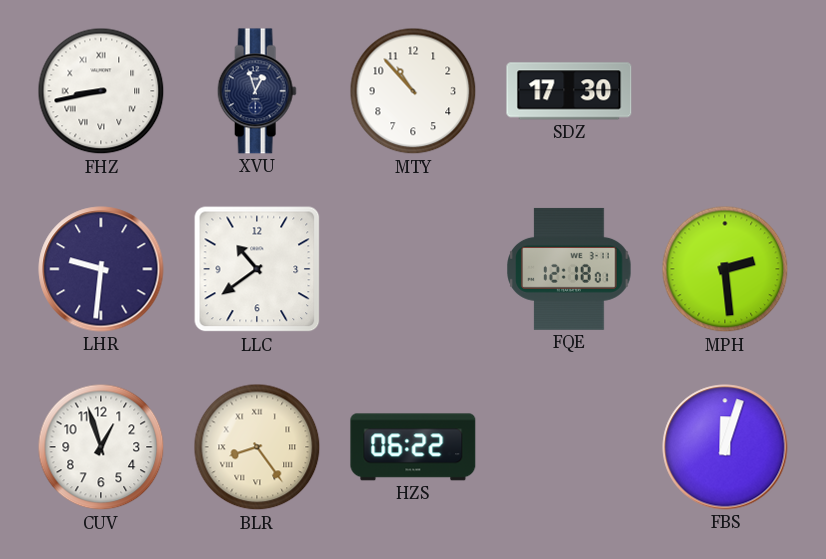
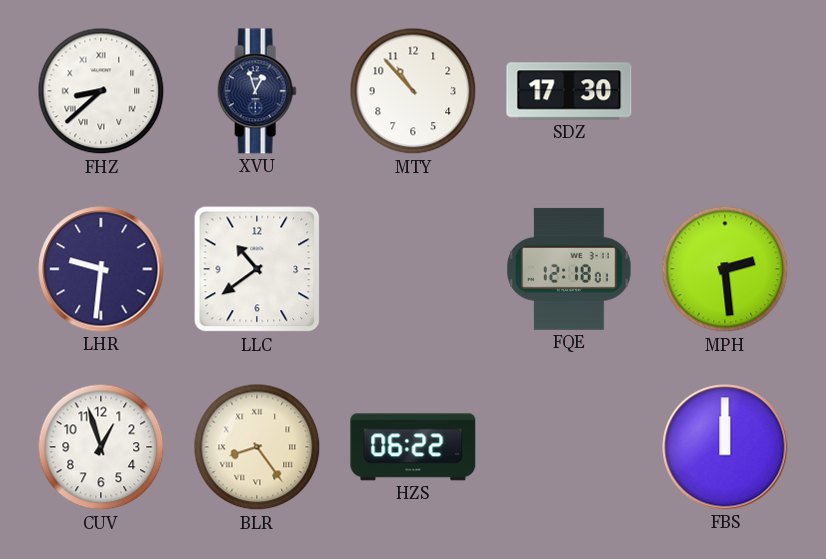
FHZ: 8:43 -> 8:38
FBS: 12:03 -> 12:00
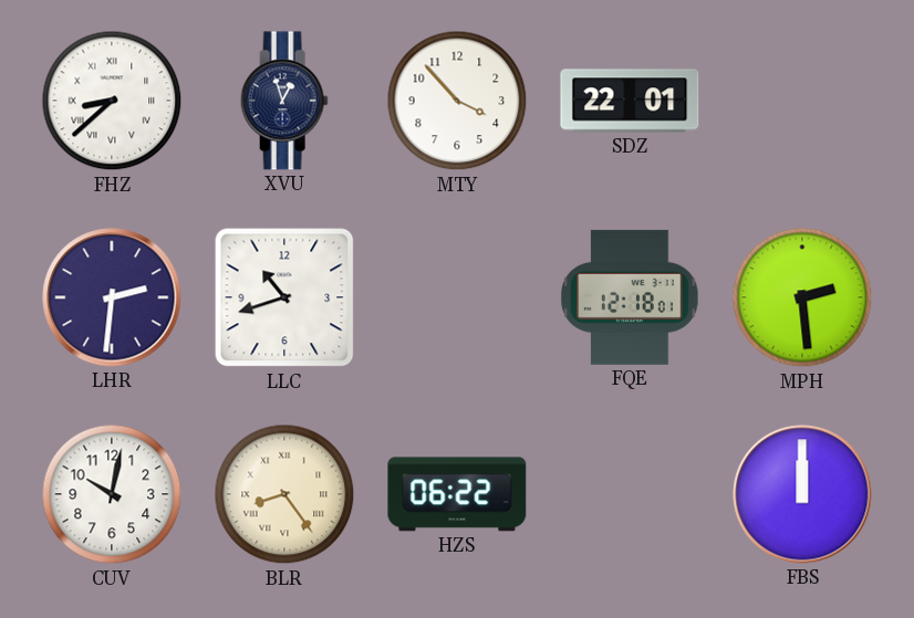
MTY: 10:53 -> 3:53
SDZ: 17:30 -> 22:01
LHR: 9:31 -> 2:31
LLC: 10:39 -> 10:42
CUV: 12:57 -> 10:02
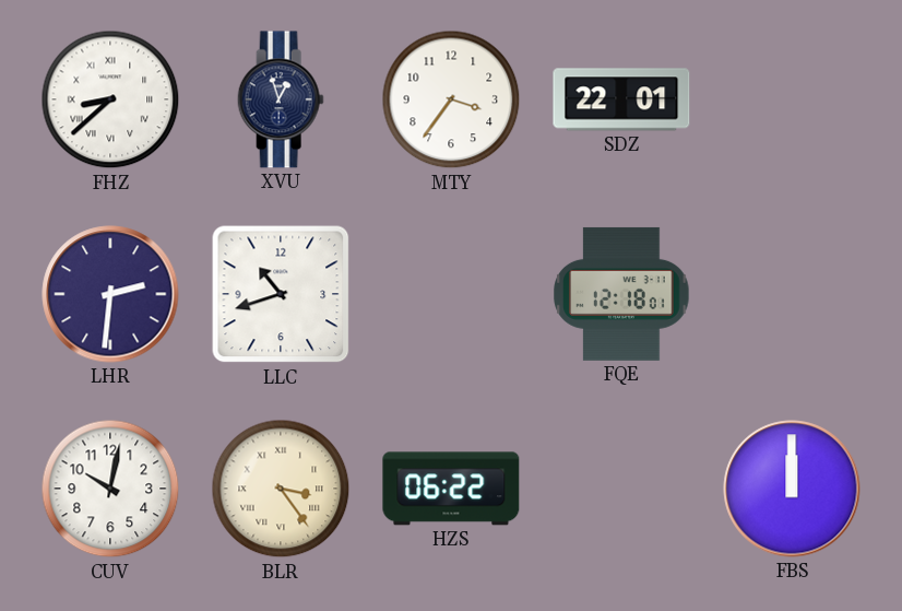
MTY: 3:53 -> 3:36
MPH: 2:29 -> none
BLR: 8:24 -> 3:24
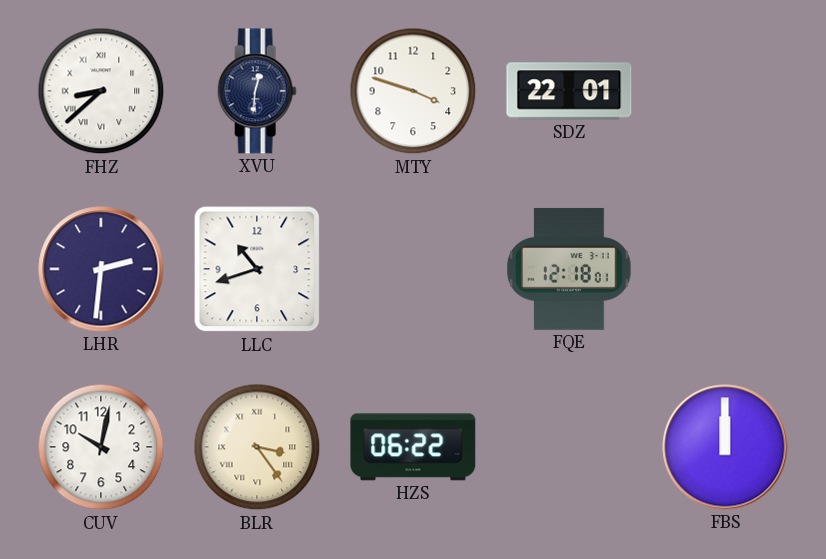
XVU: 12:57 -> 12:31
MTY: 3:36 -> 3:48
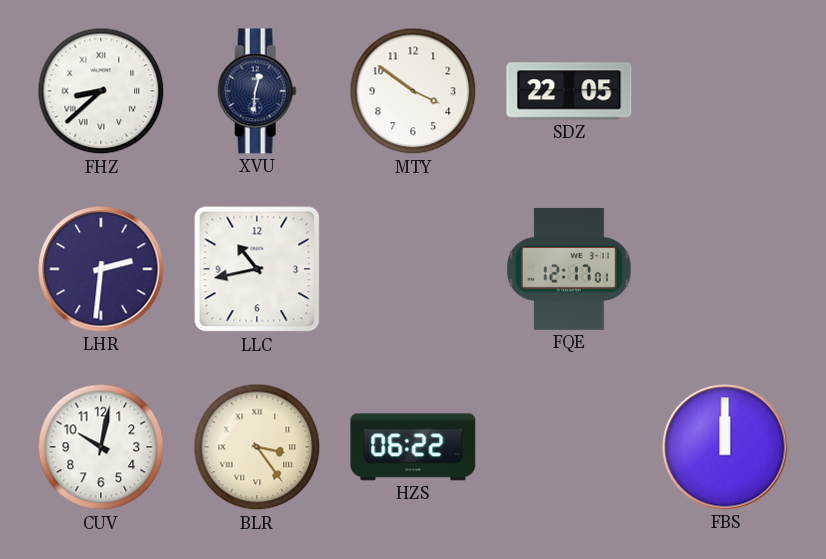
MTY: 3:48 -> 3:51
SDZ: 22:01 -> 22:05
LLC: 10:42 -> 10:43
FQE: 12:18 -> 12:17
